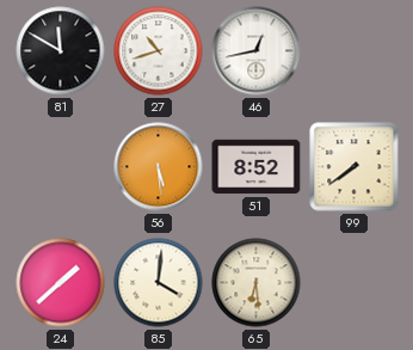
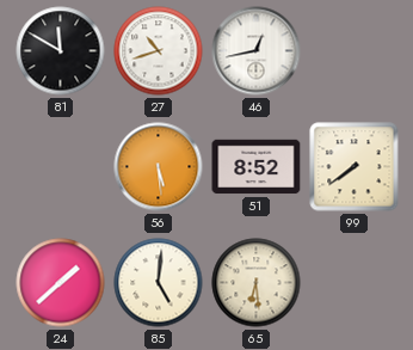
85: 4:01 -> 5:01
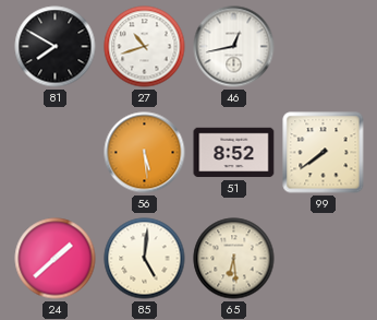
81: 11:50 -> 7:50
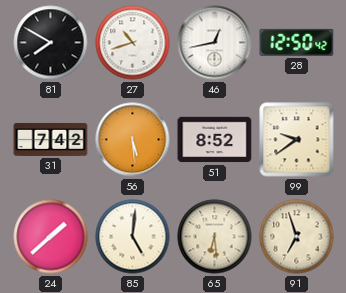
28: none -> 12:50
31: none -> 7:42
99: 7:39 -> 9:39
91: none -> 6:57
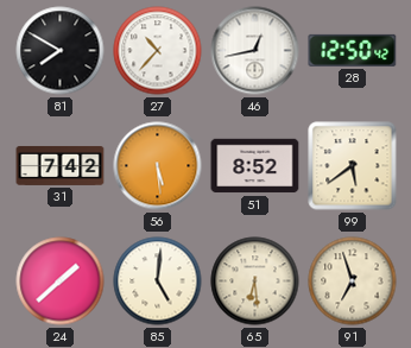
27: 10:42 -> 10:37
99: 9:39 -> 5:39
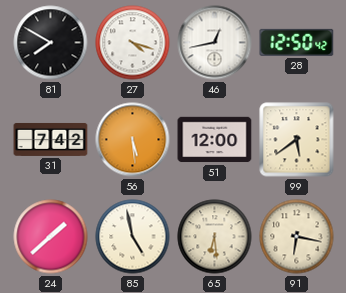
27: 10:37 -> 4:18
51: 8:52 -> 12:00
85: 5:01 -> 4:58
91: 6:57 -> 6:17
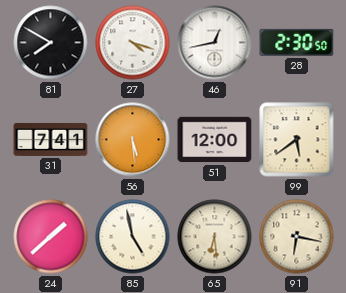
28: 12:50 -> 2:30
31: 7:42 -> 7:41
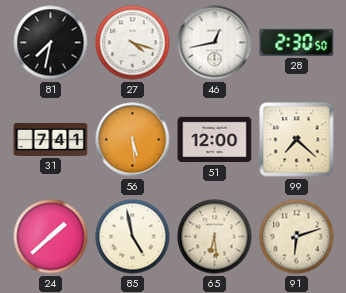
81: 7:50 -> 7:32
99: 5:39 -> 7:22
91: 6:17 -> 6:12
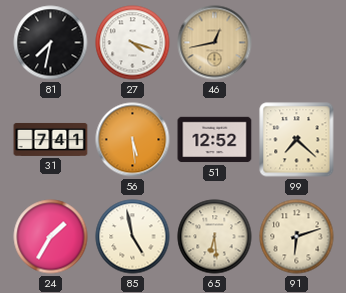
46 dial: white -> champagne
28: 2:30 -> none
51: 12:00 -> 12:52
24: 1:38 -> 1:35
